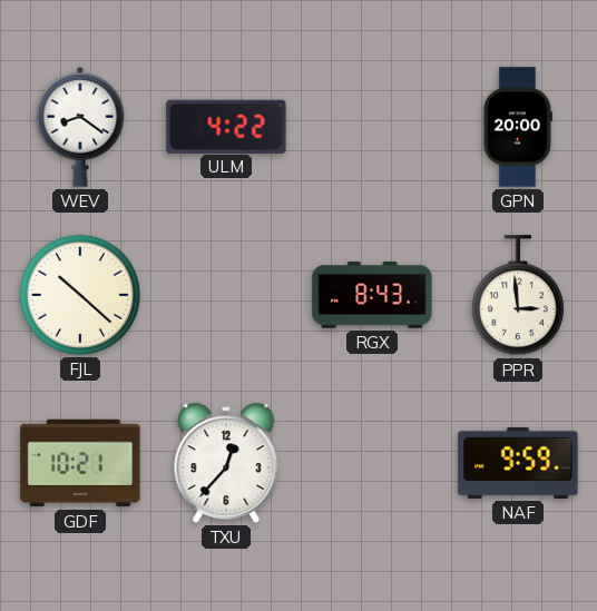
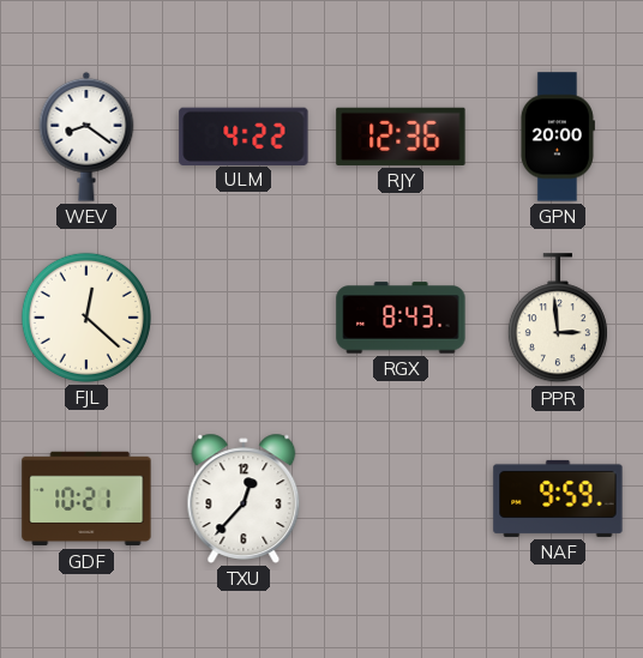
RJY: none -> 12:36
FJL: 10:22 -> 12:22
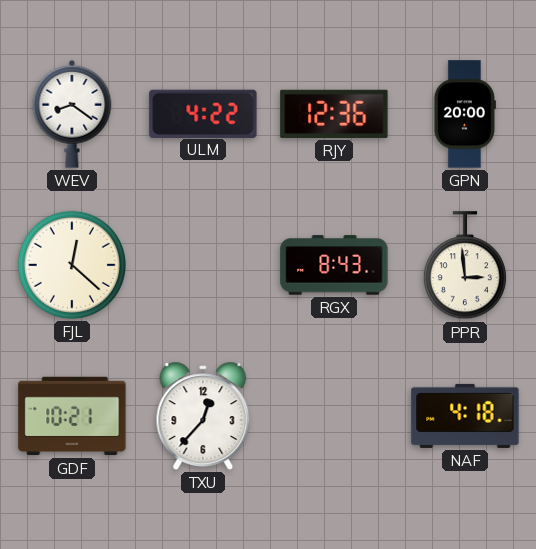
NAF: 9:59 -> 4:18
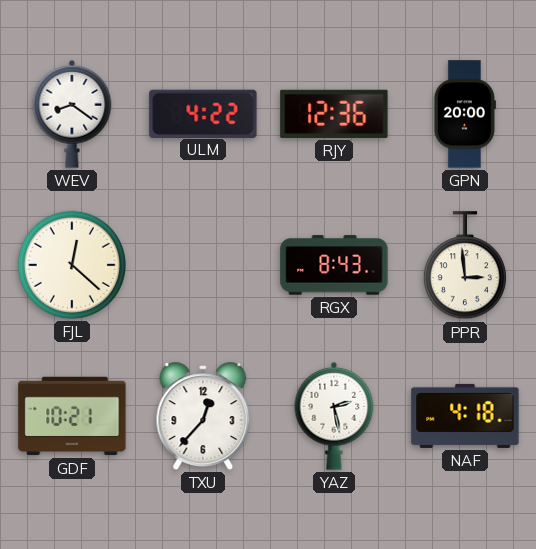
YAZ: none -> 2:28
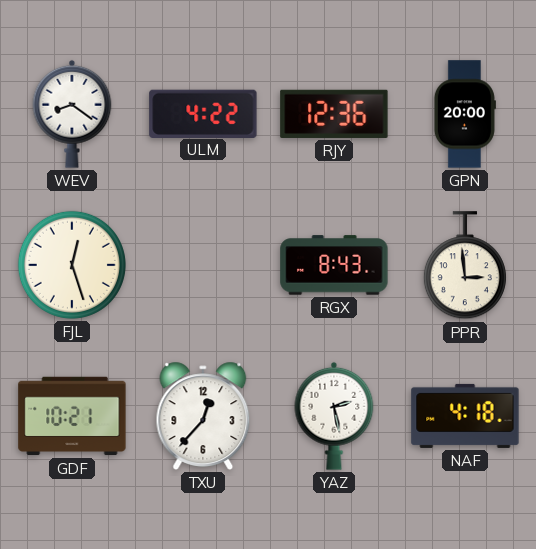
FJL: 12:22 -> 12:27
